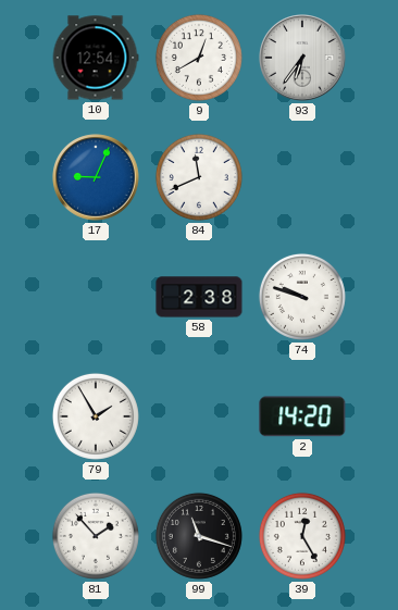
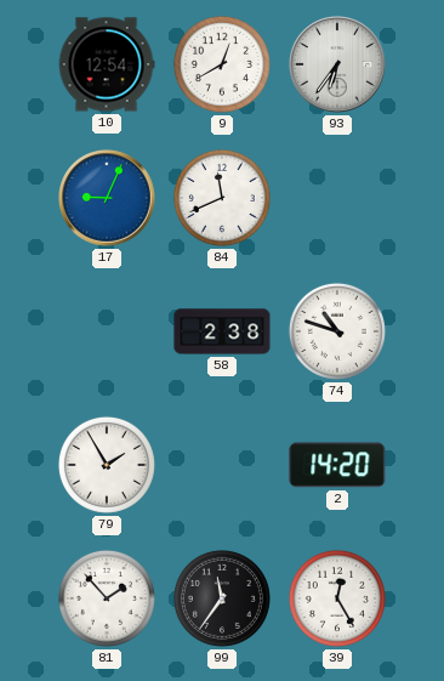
74: 9:48 -> 10:48
99: 11:18 -> 11:36
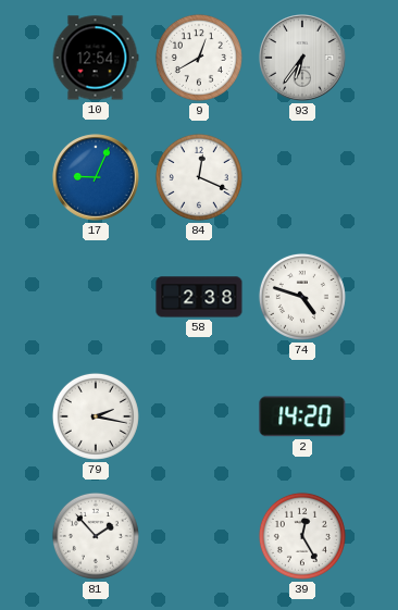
84: 11:41 -> 12:19
74: 10:48 -> 4:48
79: 1:55 -> 2:17
99: 11:36 -> none
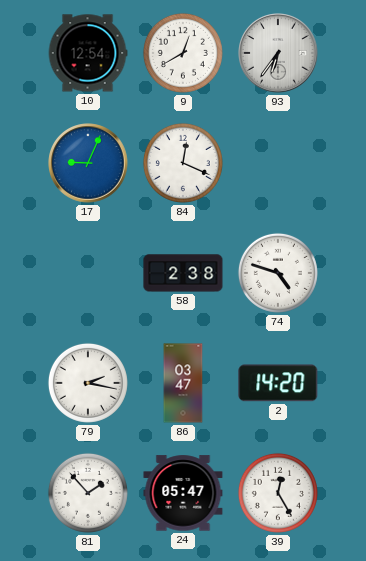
86: none -> 03:47
24: none -> 05:47
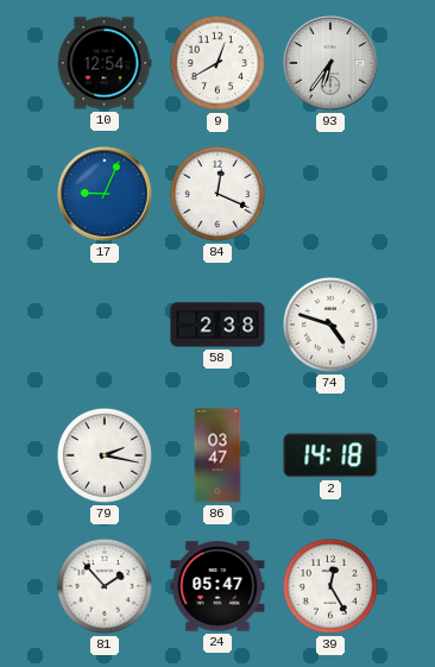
2: 14:20 -> 14:18
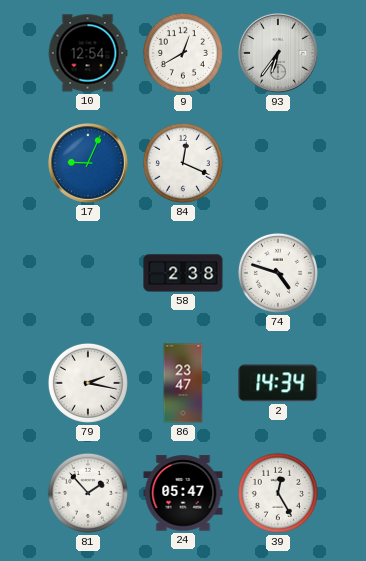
86: 03:47 -> 23:47
2: 14:18 -> 14:34
